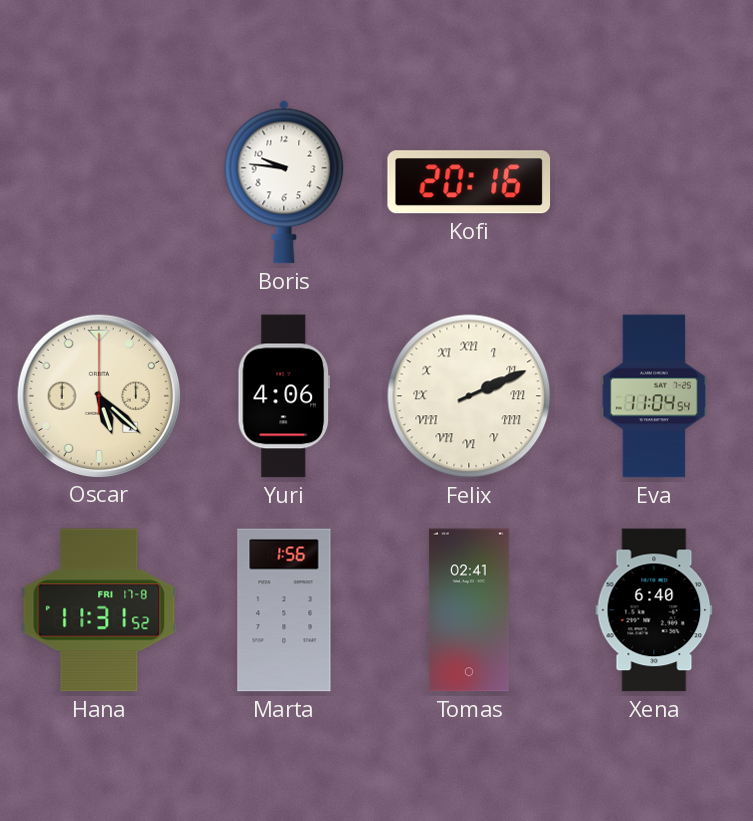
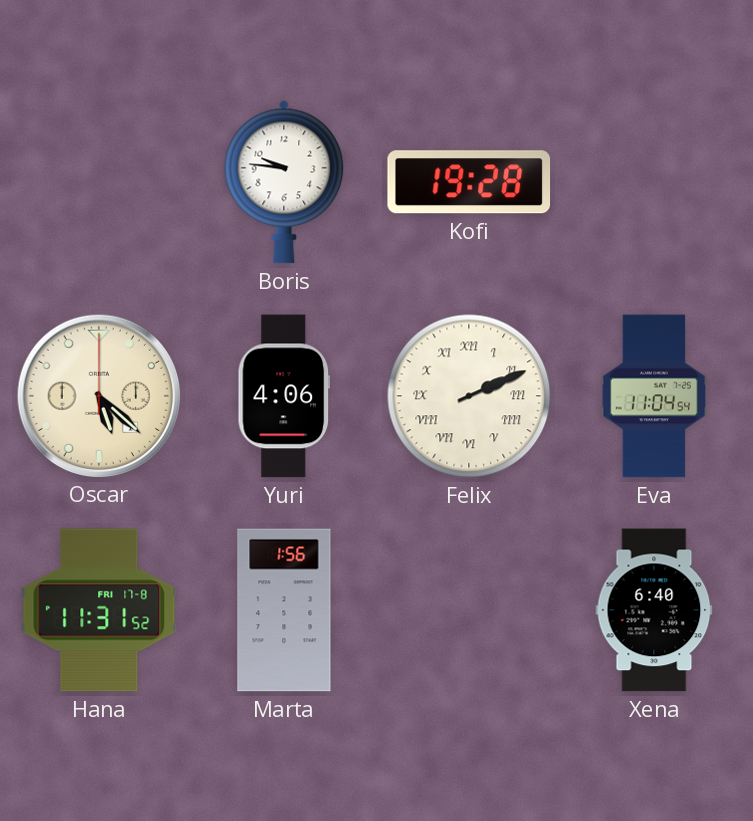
Kofi: 20:16 -> 19:28
Tomas: 02:41 -> none
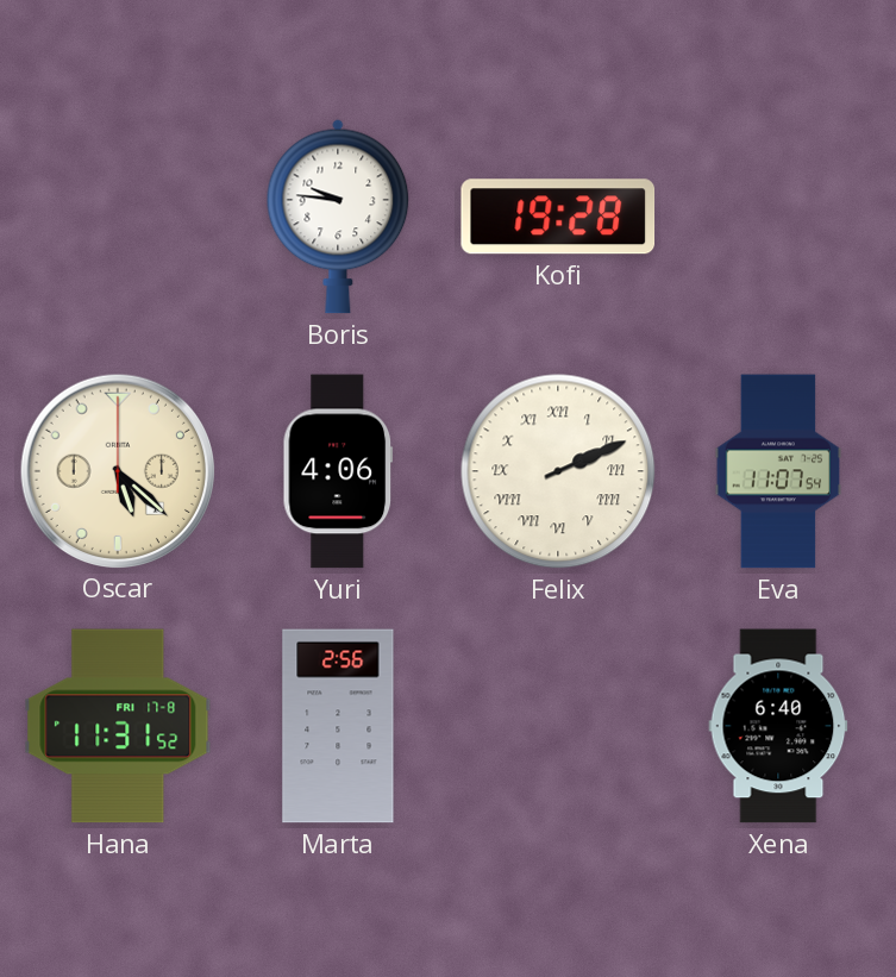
Eva: 11:04 -> 11:07
Marta: 1:56 -> 2:56
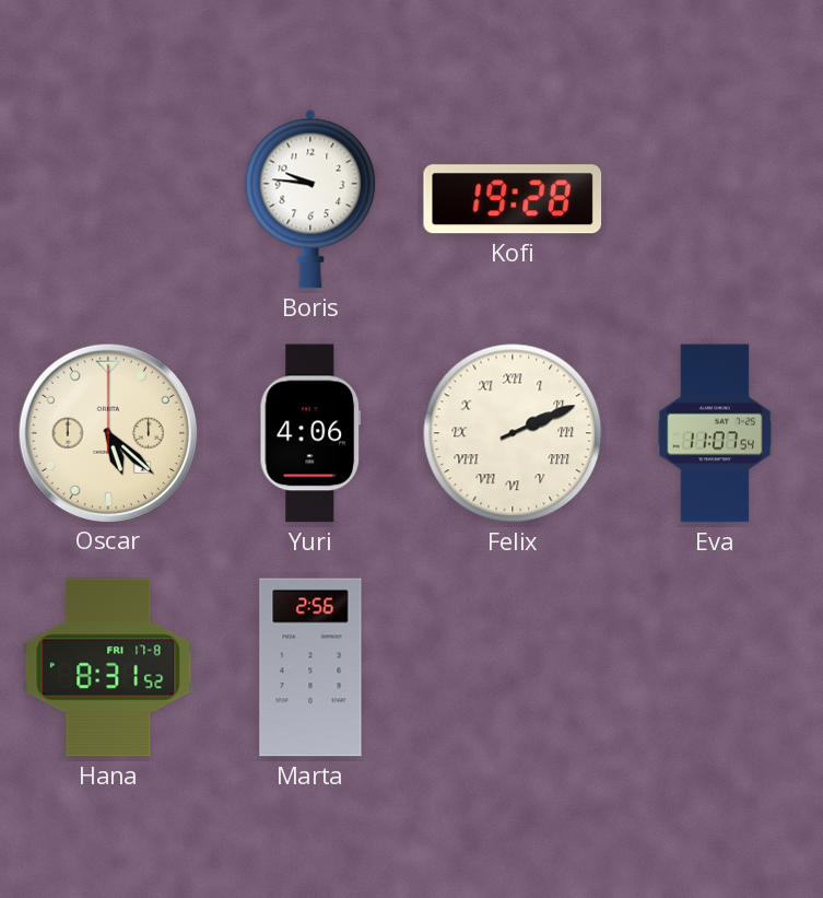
Hana: 11:31 -> 8:31
Xena: 6:40 -> none
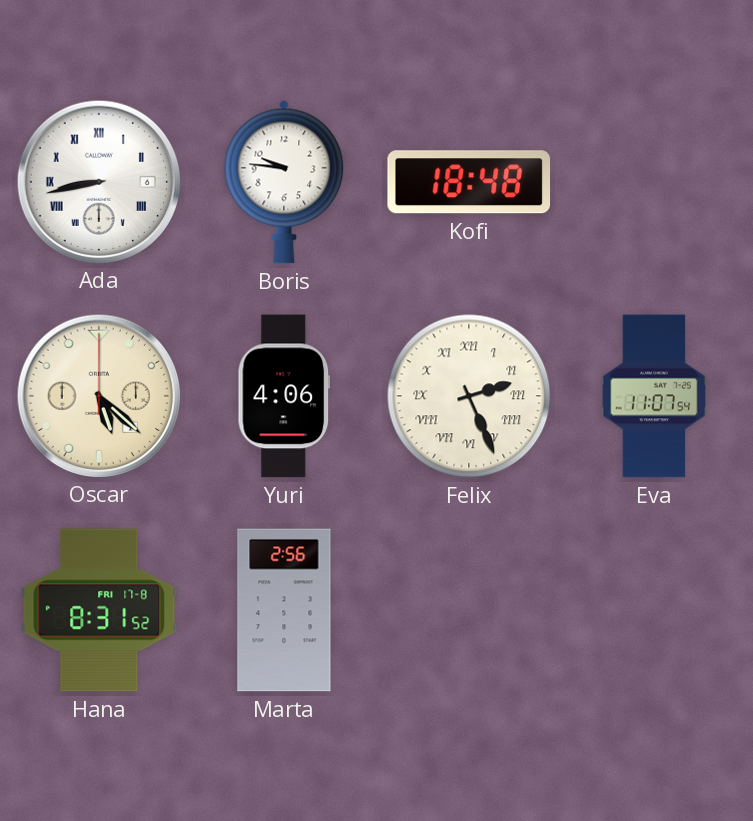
Ada: none -> 8:43
Kofi: 19:28 -> 18:48
Felix: 2:11 -> 2:26
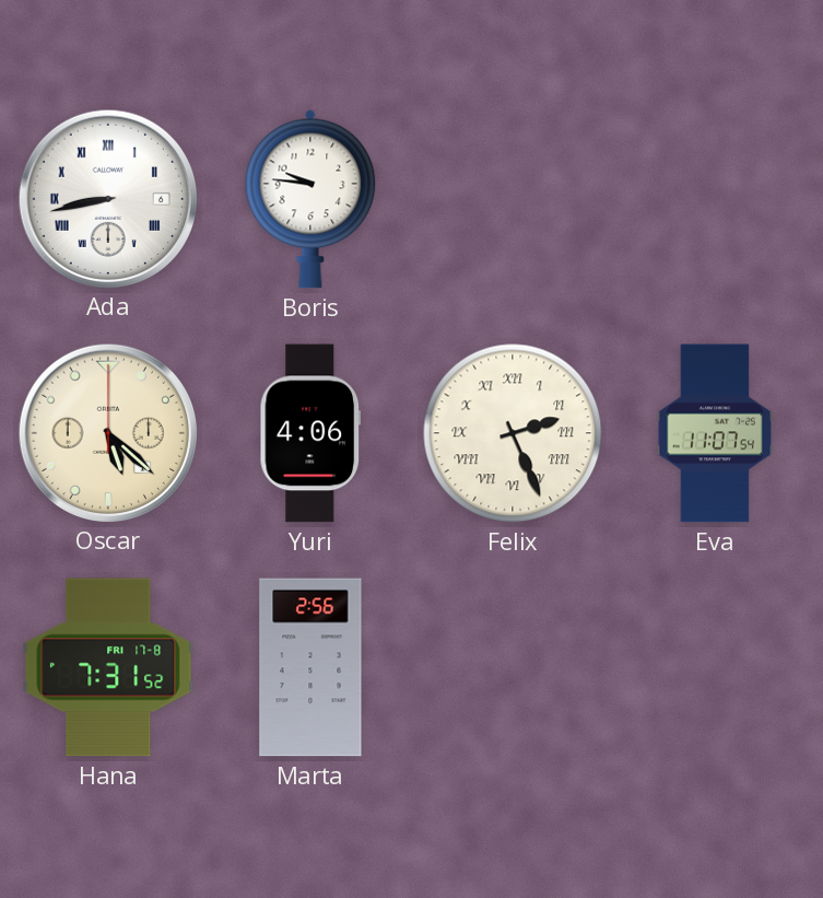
Kofi: 18:48 -> none
Hana: 8:31 -> 7:31
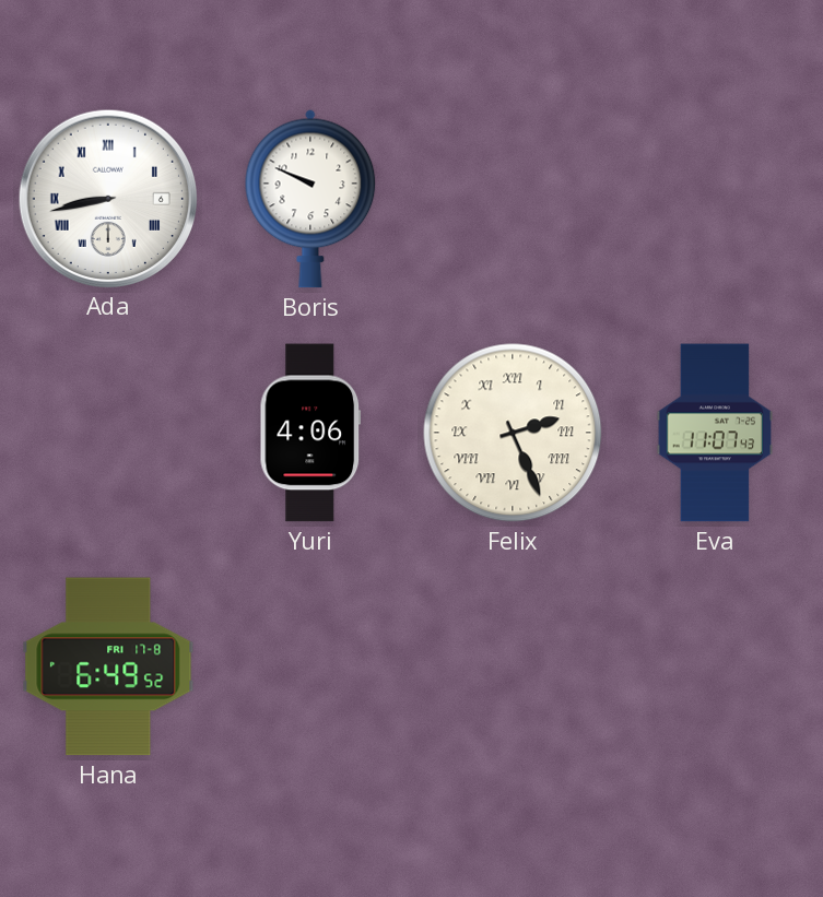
Boris: 9:46 -> 9:49
Oscar: 5:22 -> none
Eva: 11:07:54 -> 11:07:43
Hana: 7:31 -> 6:49
Marta: 2:56 -> none
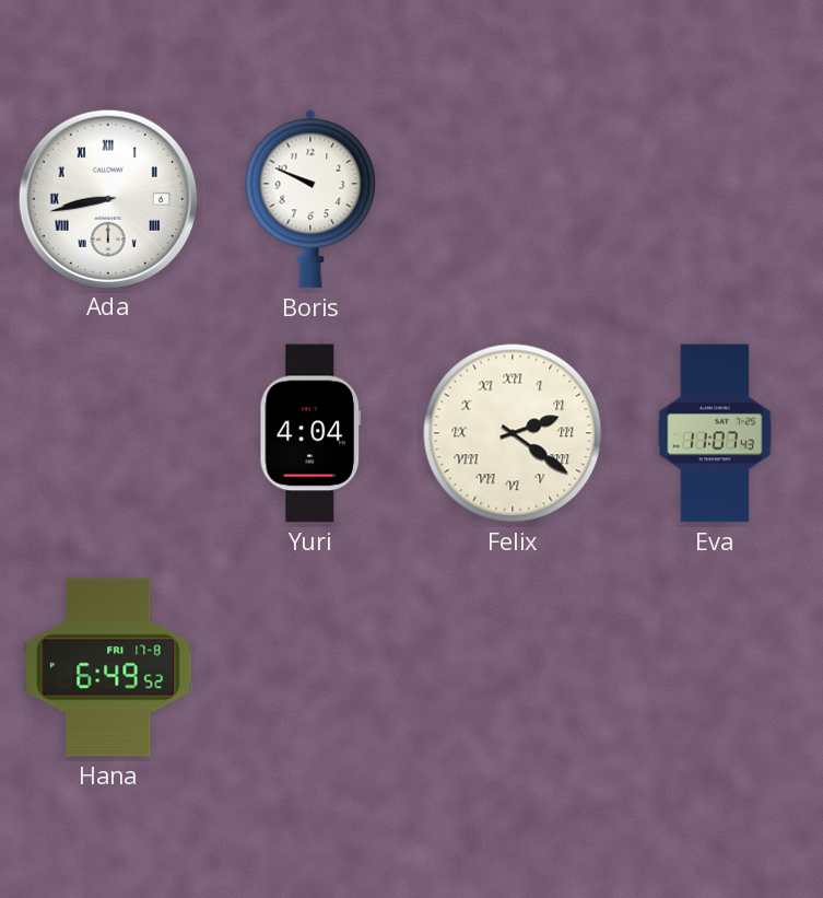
Yuri: 4:06 -> 4:04
Felix: 2:26 -> 2:21
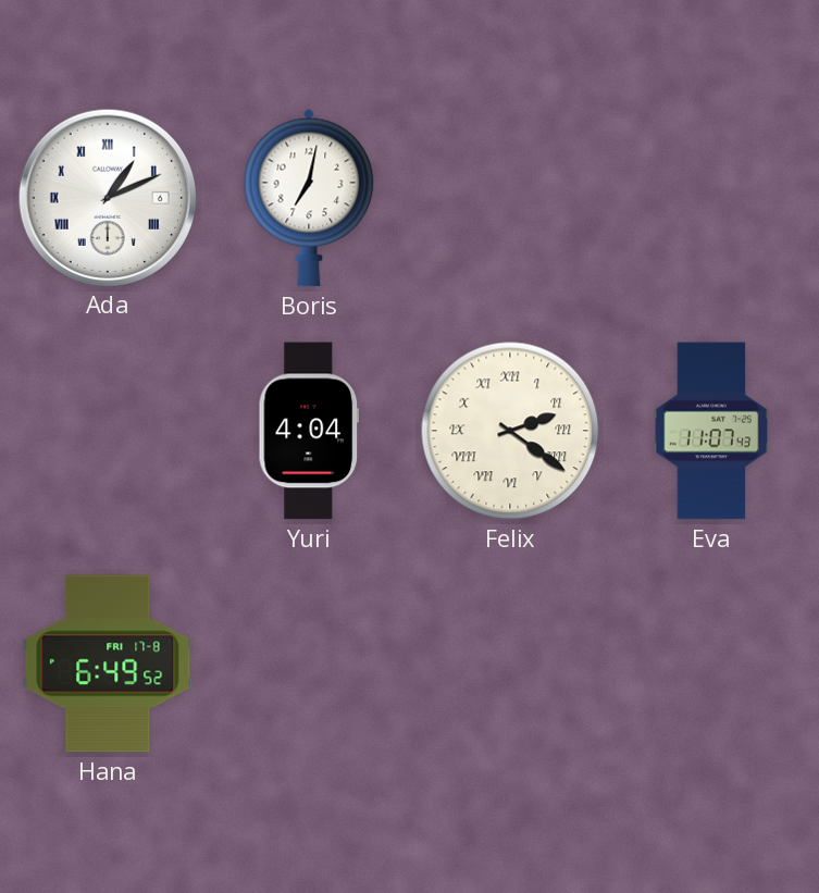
Ada: 8:43 -> 1:11
Boris: 9:49 -> 7:02
